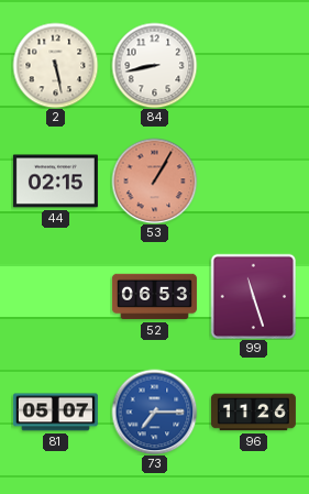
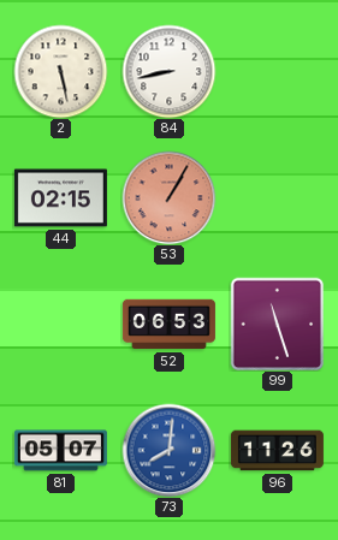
73: 7:15 -> 8:01
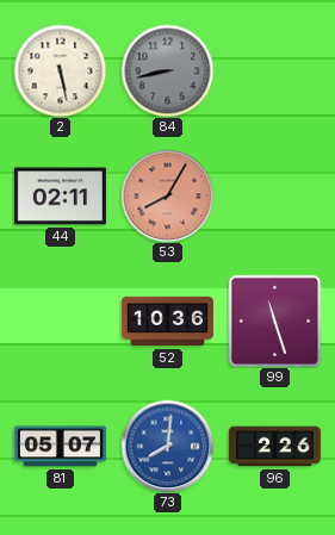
84 dial: white -> grey
44: 02:15 -> 02:11
53: 1:05 -> 8:05
52: 06:53 -> 10:36
96: 11:26 -> 2:26
